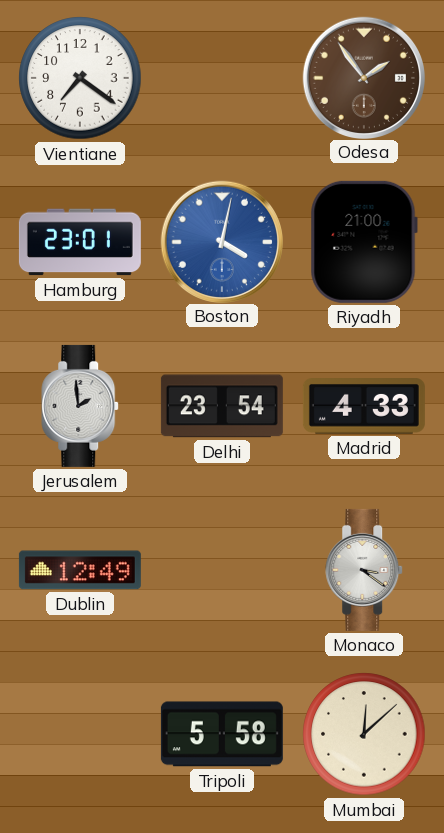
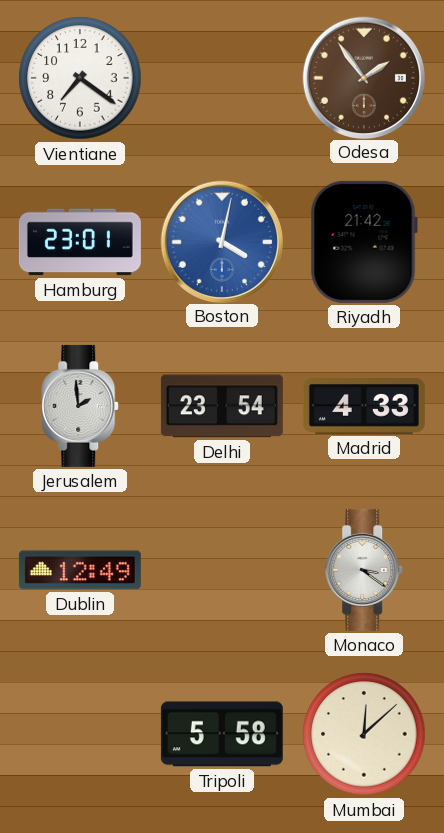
Riyadh: 21:00 -> 21:42
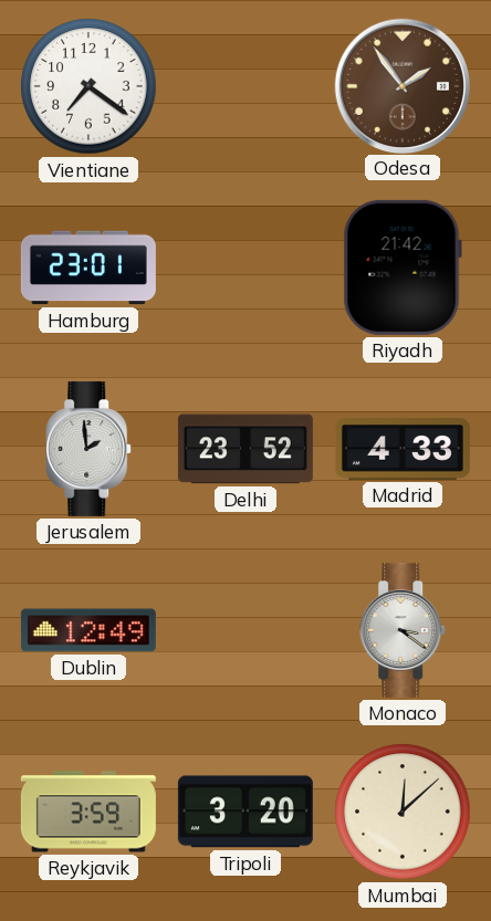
Boston: 4:02 -> none
Delhi: 23:54 -> 23:52
Reykjavik: none -> 3:59
Tripoli: 5:58 -> 3:20
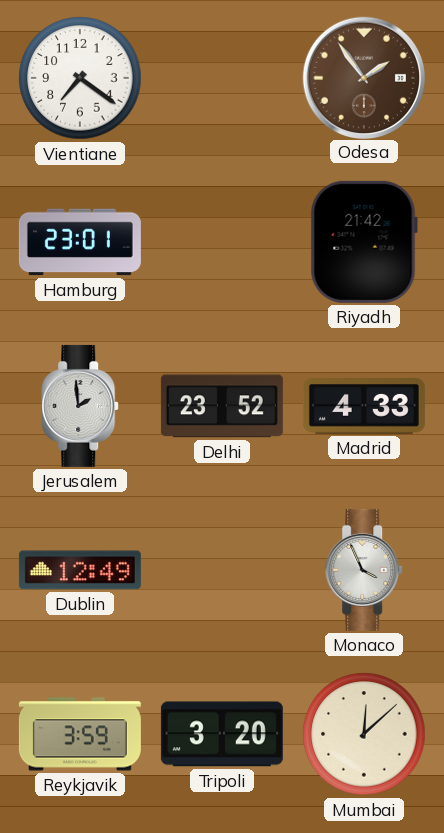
Monaco: 3:21 -> 3:56
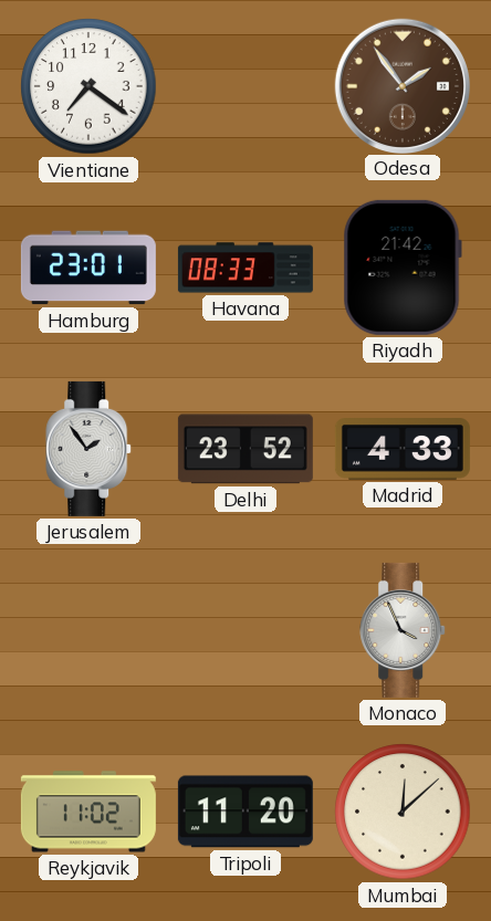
Havana: none -> 08:33
Jerusalem: 1:59 -> 1:54
Dublin: 12:49 -> none
Reykjavik: 3:59 -> 11:02
Tripoli: 3:20 -> 11:20
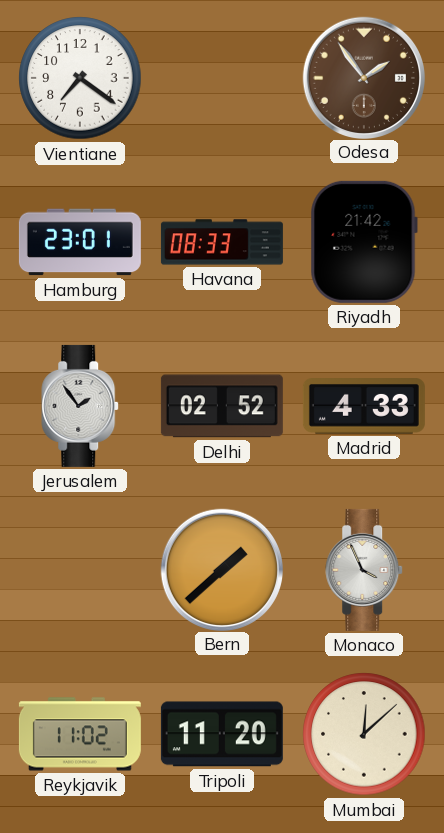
Delhi: 23:52 -> 02:52
Bern: none -> 1:38
